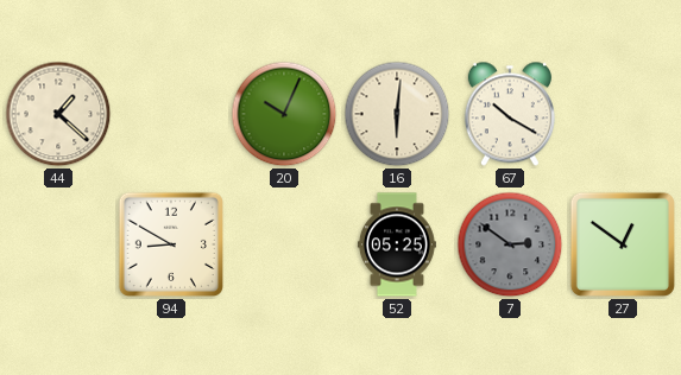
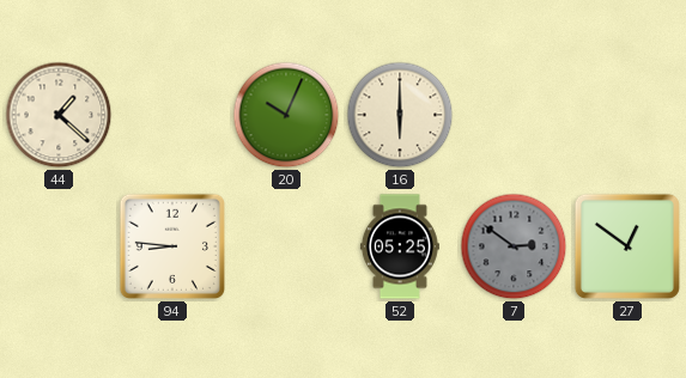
16: 6:01 -> 6:00
67: 10:20 -> none
94: 8:50 -> 8:46
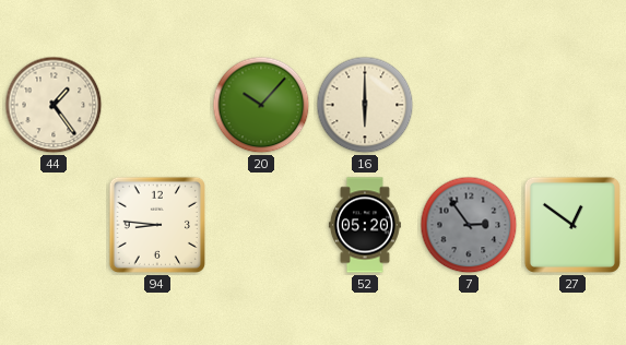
44: 1:22 -> 1:24
20: 10:04 -> 10:07
52: 05:25 -> 05:20
7: 2:51 -> 2:54
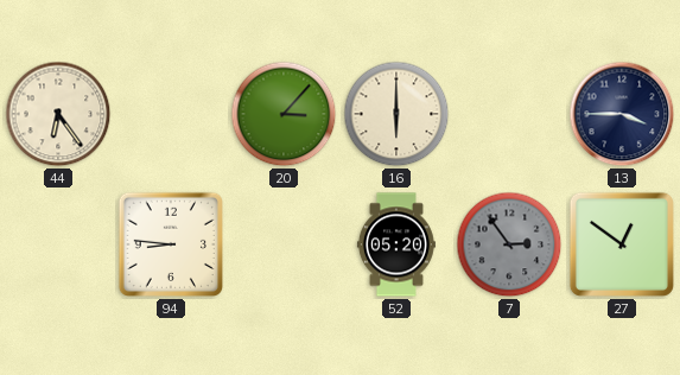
44: 1:24 -> 6:24
20: 10:07 -> 3:07
13: none -> 3:45
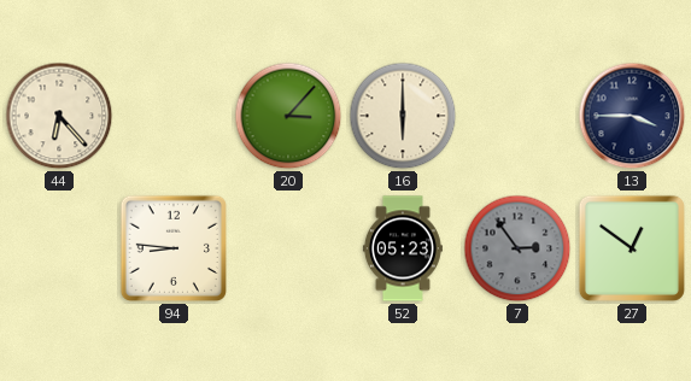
44: 6:24 -> 6:23
52: 05:20 -> 05:23
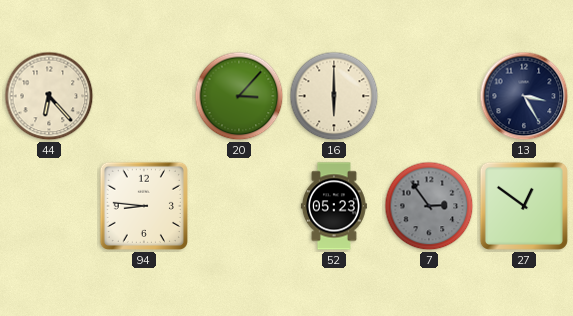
13: 3:45 -> 3:25
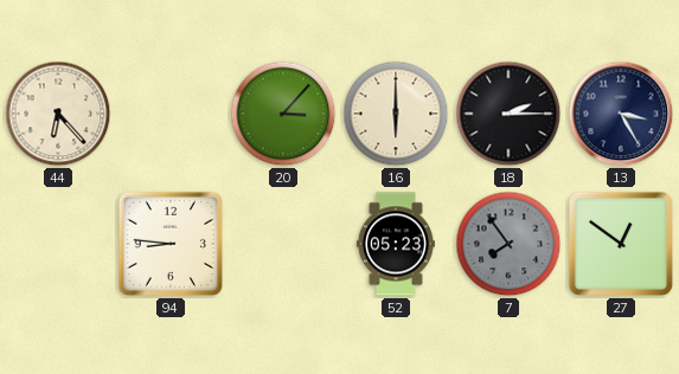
18: none -> 2:15
7: 2:54 -> 7:54
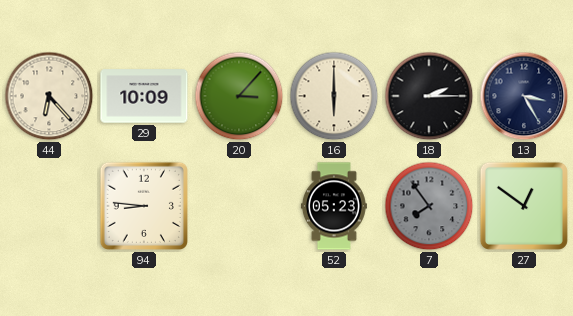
29: none -> 10:09
